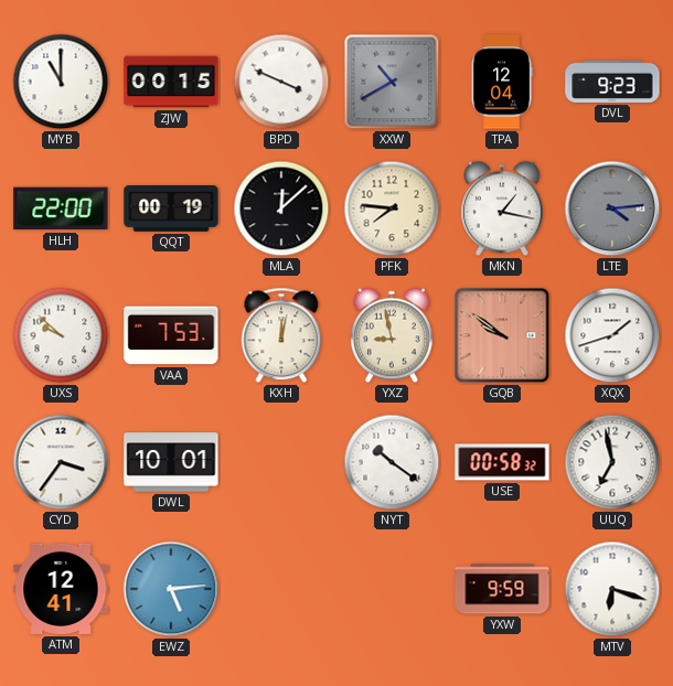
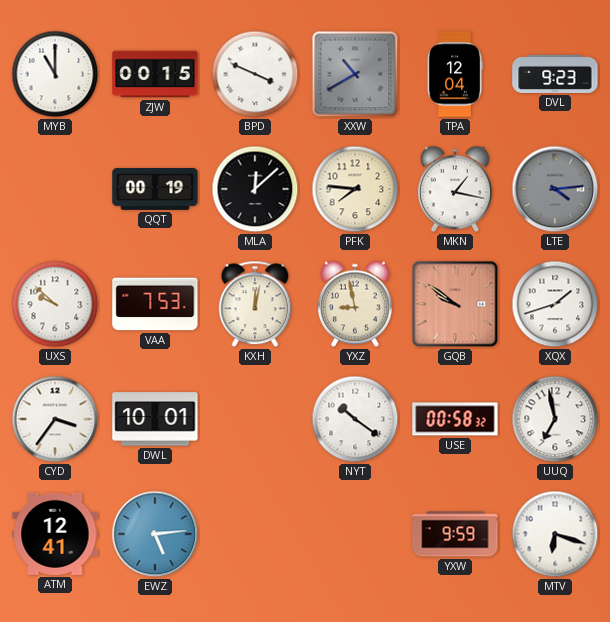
HLH: 22:00 -> none
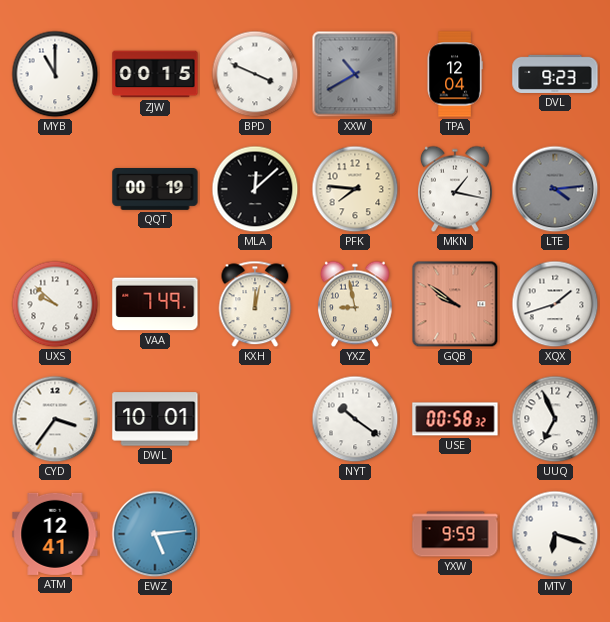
VAA: 7:53 -> 7:49
UUQ: 6:58 -> 6:56
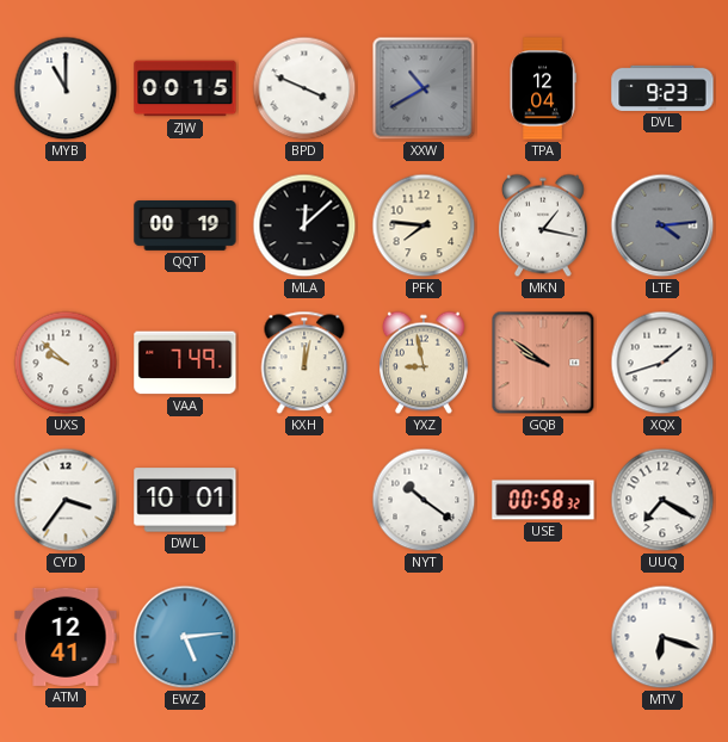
UUQ: 6:56 -> 7:20
YXW: 9:59 -> none
